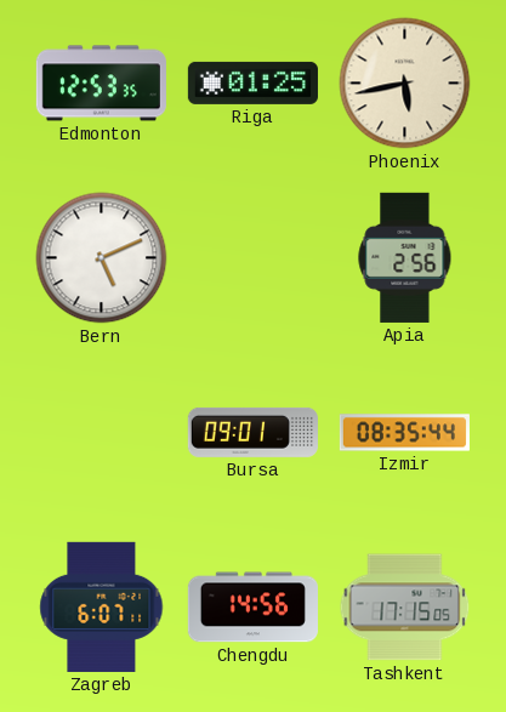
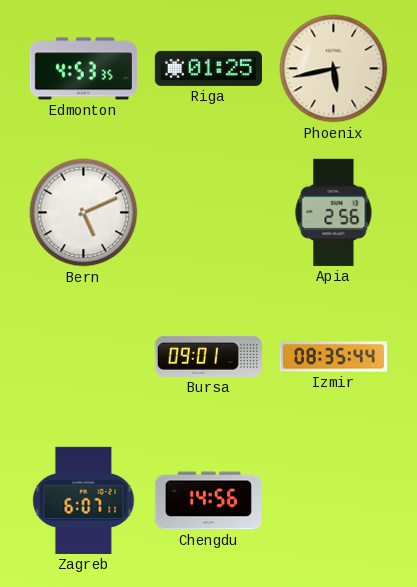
Edmonton: 12:53 -> 4:53
Tashkent: 17:15 -> none
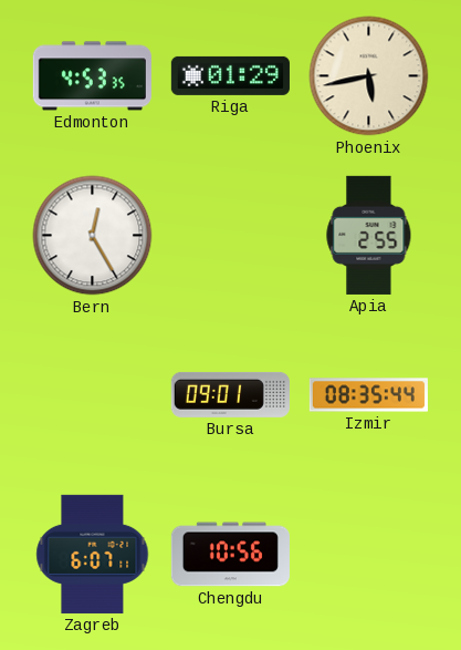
Riga: 01:25 -> 01:29
Bern: 5:11 -> 12:25
Apia: 2:56 -> 2:55
Chengdu: 14:56 -> 10:56
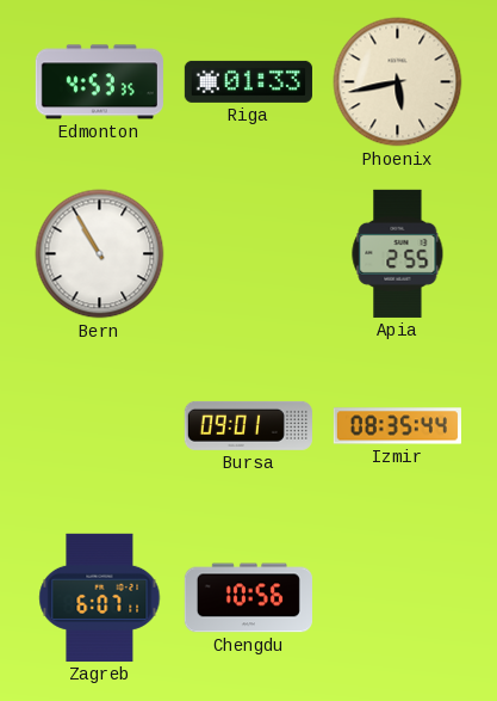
Riga: 01:29 -> 01:33
Bern: 12:25 -> 10:55
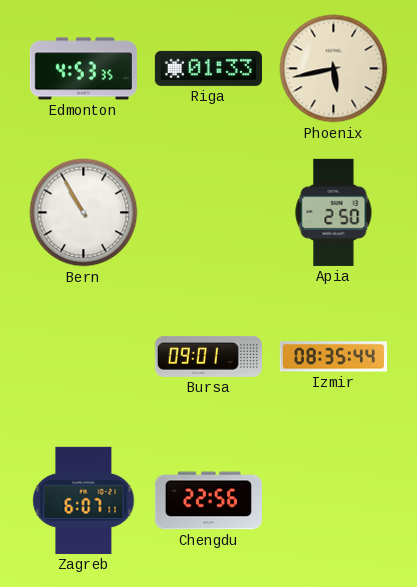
Apia: 2:55 -> 2:50
Chengdu: 10:56 -> 22:56
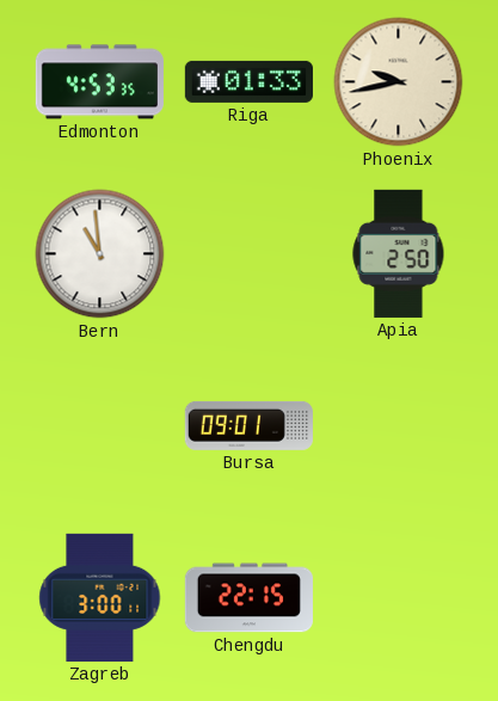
Phoenix: 5:43 -> 9:43
Bern: 10:55 -> 10:59
Izmir: 08:35 -> none
Zagreb: 6:07 -> 3:00
Chengdu: 22:56 -> 22:15
